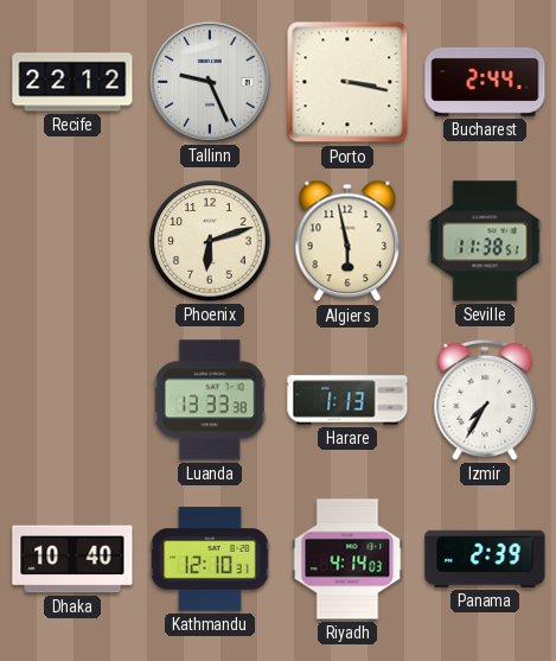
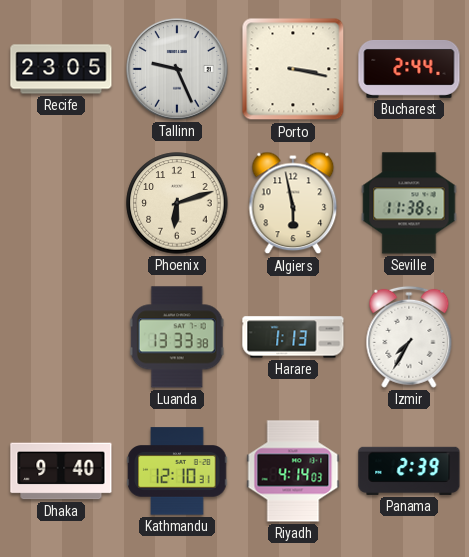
Recife: 22:12 -> 23:05
Dhaka: 10:40 -> 9:40
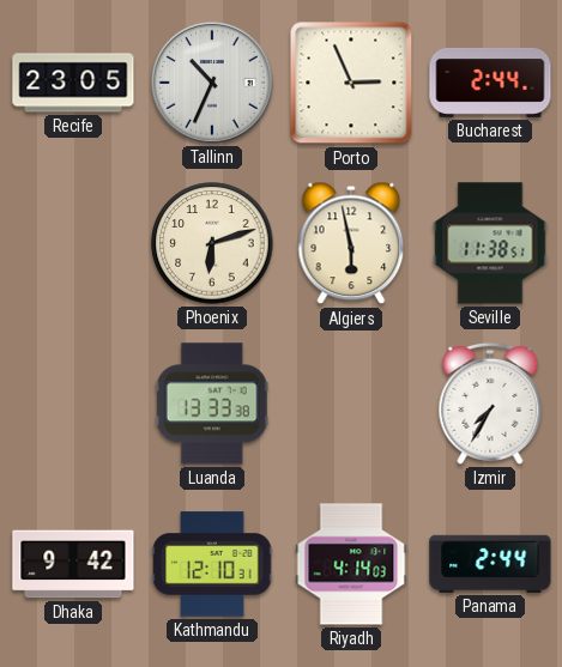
Tallinn: 9:26 -> 10:34
Porto: 3:17 -> 2:56
Harare: 1:13 -> none
Dhaka: 9:40 -> 9:42
Panama: 2:39 -> 2:44
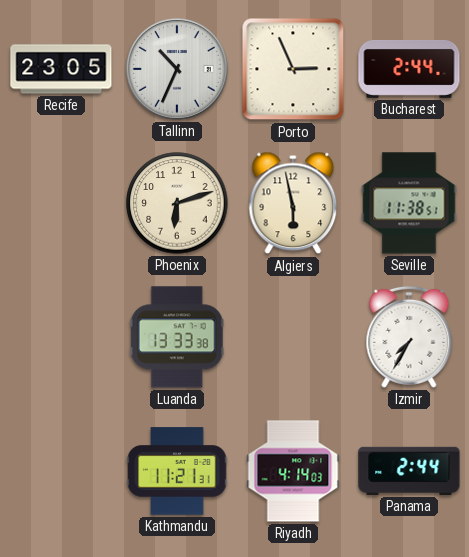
Dhaka: 9:42 -> none
Kathmandu: 12:10 -> 11:21
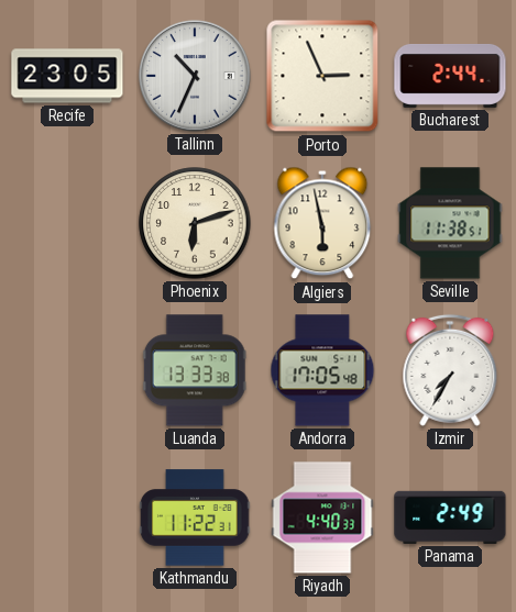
Andorra: none -> 17:05
Kathmandu: 11:21 -> 11:22
Riyadh: 4:14 -> 4:40
Panama: 2:44 -> 2:49
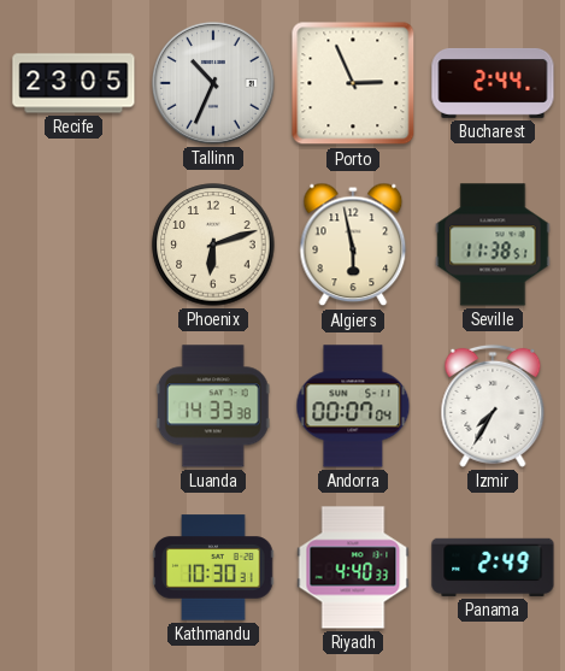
Luanda: 13:33 -> 14:33
Andorra: 17:05 -> 00:07
Kathmandu: 11:22 -> 10:30
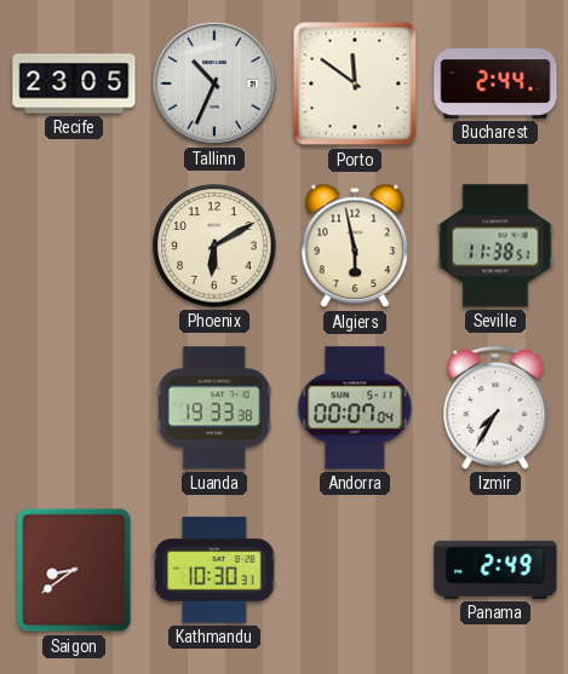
Porto: 2:56 -> 11:51
Phoenix: 6:12 -> 6:10
Luanda: 14:33 -> 19:33
Saigon: none -> 8:39
Riyadh: 4:40 -> none
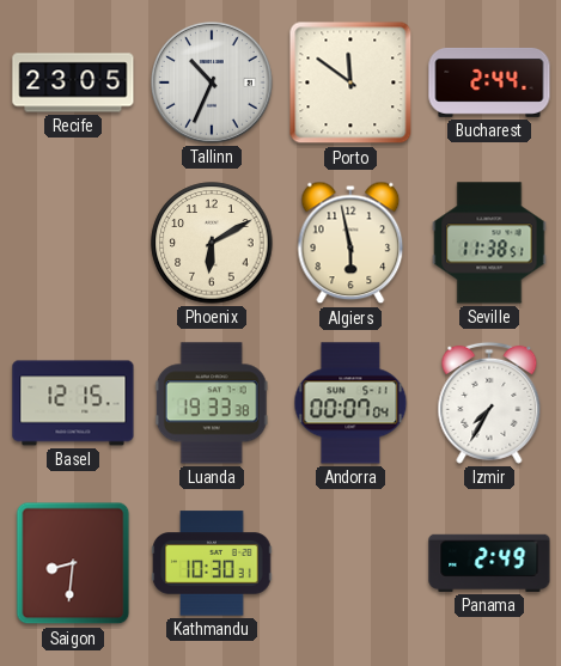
Basel: none -> 12:15
Saigon: 8:39 -> 8:31
